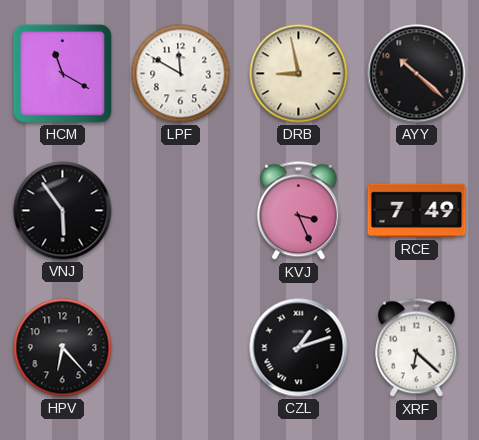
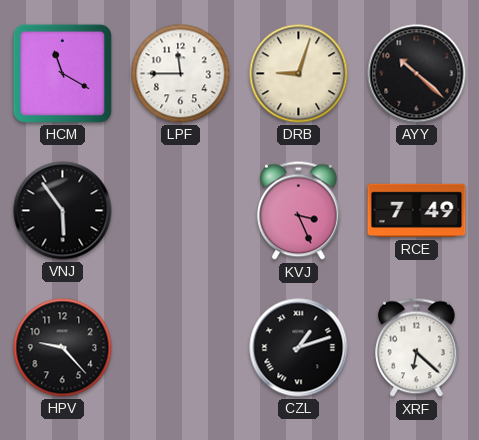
LPF: 11:50 -> 11:45
DRB: 8:58 -> 9:03
HPV: 6:23 -> 9:23
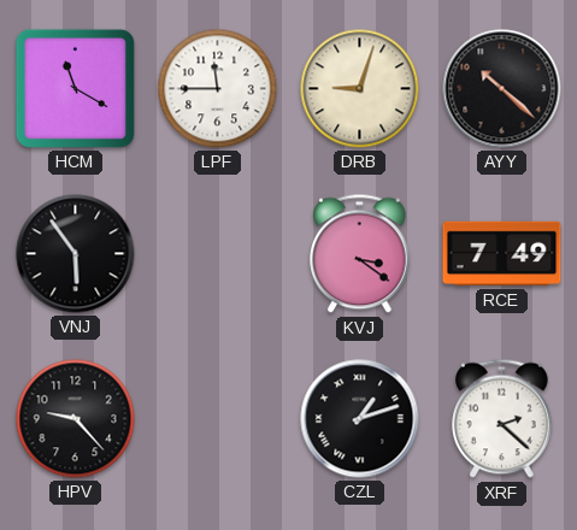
KVJ: 3:26 -> 3:21
XRF: 6:22 -> 2:22
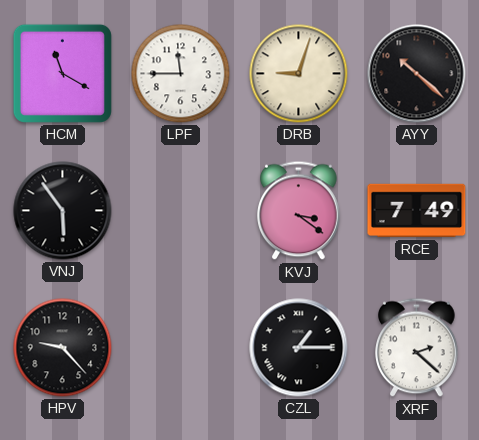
CZL: 1:12 -> 1:15
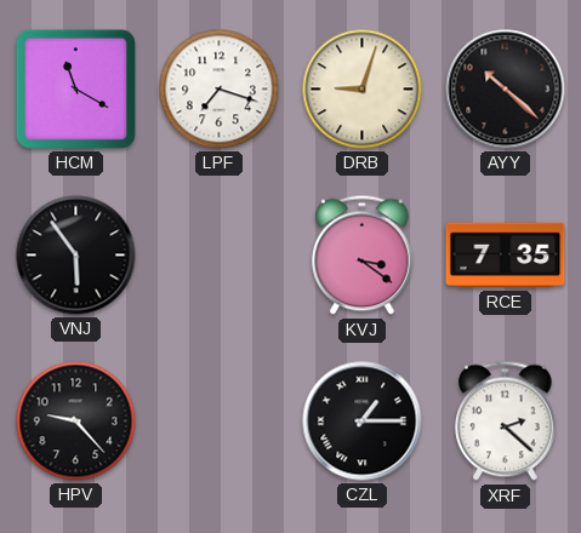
LPF: 11:45 -> 7:18
RCE: 7:49 -> 7:35
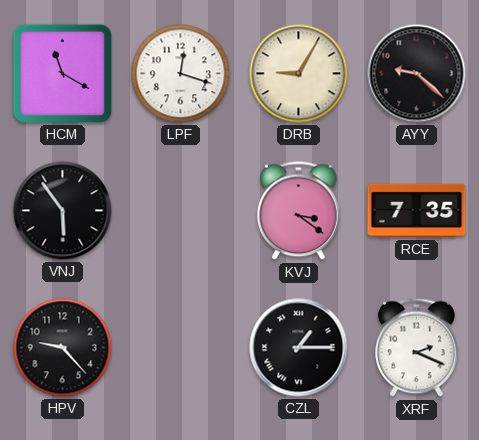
LPF: 7:18 -> 12:18
DRB: 9:03 -> 9:05
AYY: 10:22 -> 9:22
XRF: 2:22 -> 2:19
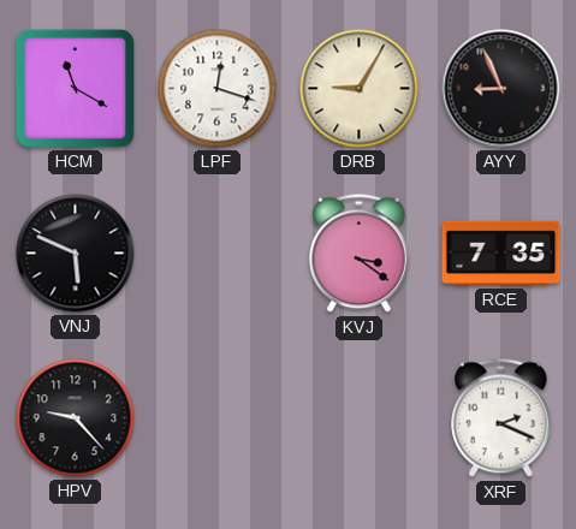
AYY: 9:22 -> 8:56
VNJ: 5:54 -> 5:49
CZL: 1:15 -> none
